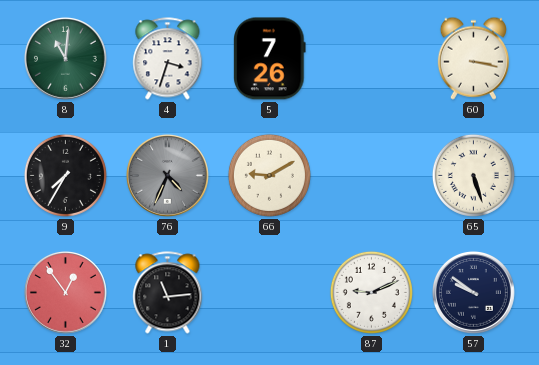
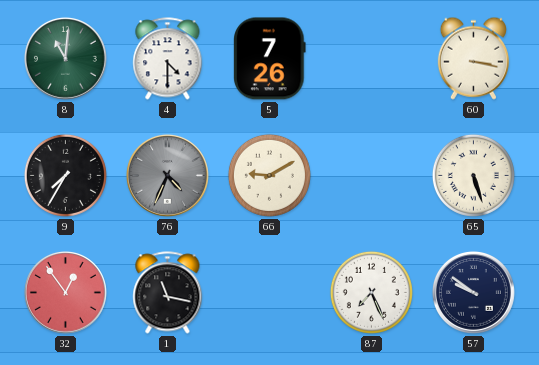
4: 3:33 -> 4:30
1: 11:14 -> 11:17
87: 9:11 -> 7:26
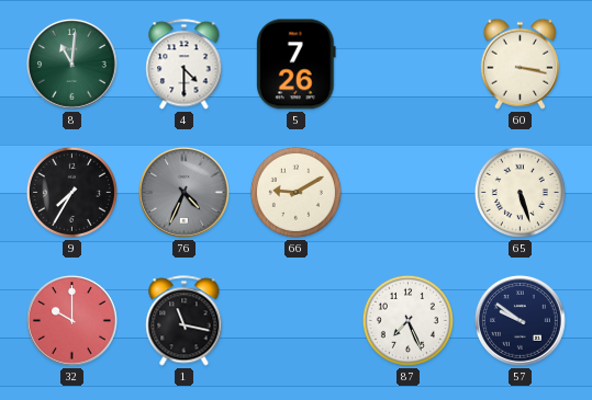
32: 12:54 -> 10:00
